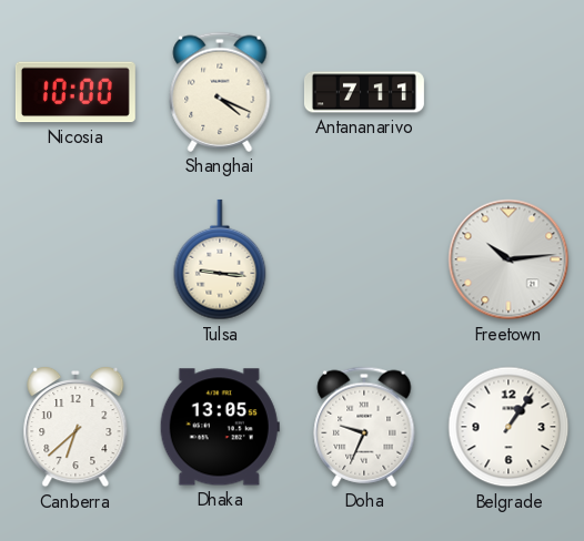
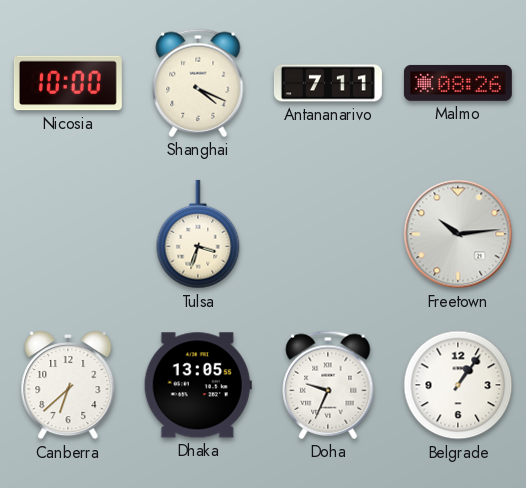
Malmo: none -> 08:26
Tulsa: 9:16 -> 3:33
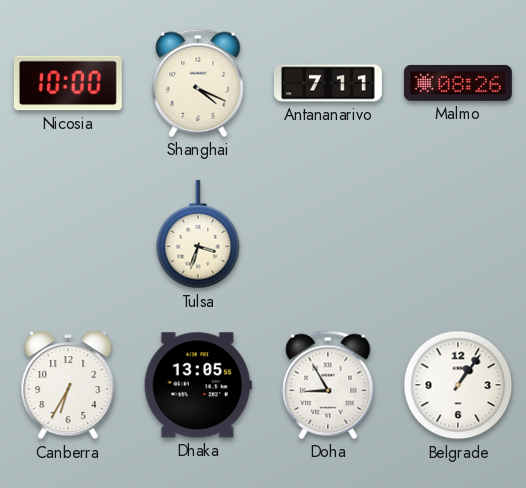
Freetown: 10:14 -> none
Canberra: 6:38 -> 6:35
Doha: 9:34 -> 8:55
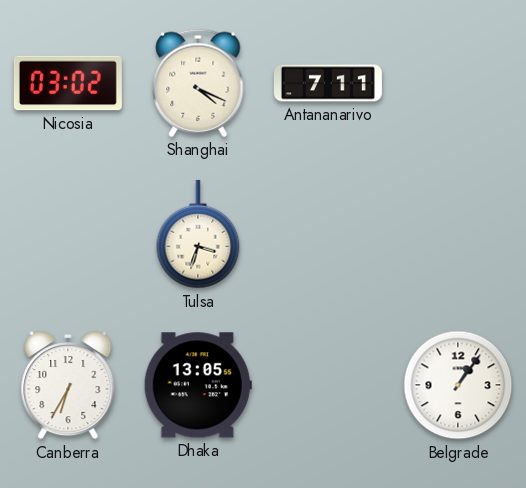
Nicosia: 10:00 -> 03:02
Malmo: 08:26 -> none
Doha: 8:55 -> none
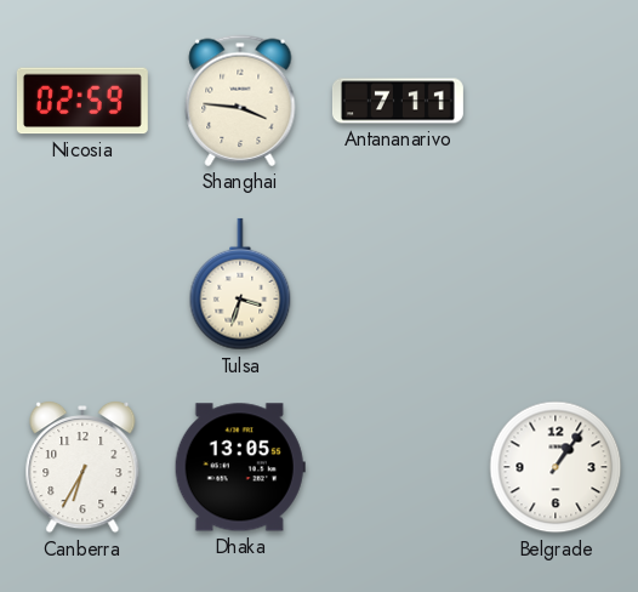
Nicosia: 03:02 -> 02:59
Shanghai: 4:19 -> 3:46
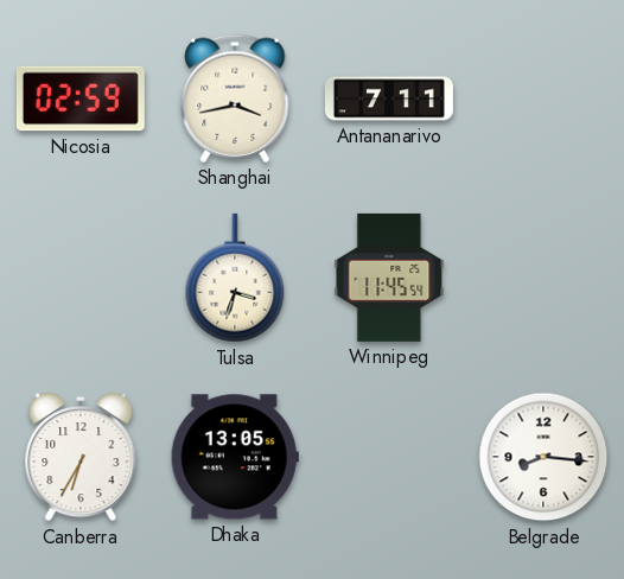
Shanghai: 3:46 -> 3:43
Winnipeg: none -> 11:45
Belgrade: 1:06 -> 8:16
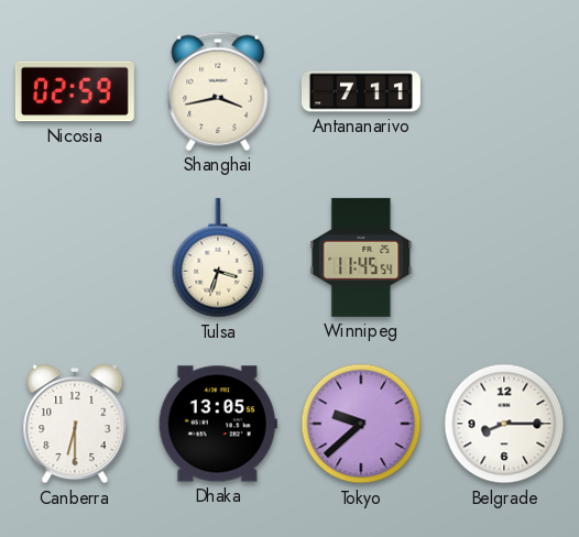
Canberra: 6:35 -> 6:30
Tokyo: none -> 9:38
Belgrade: 8:16 -> 8:15
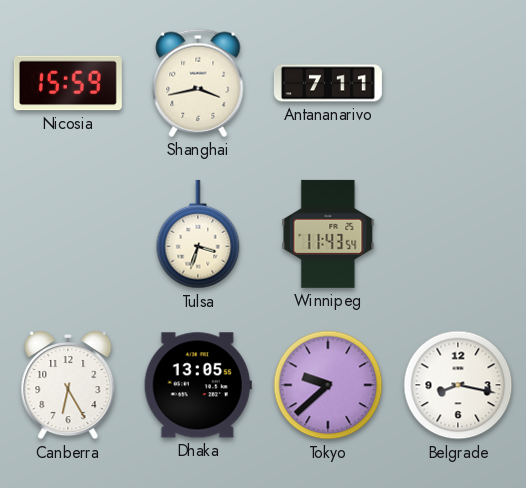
Nicosia: 02:59 -> 15:59
Winnipeg: 11:45 -> 11:43
Canberra: 6:30 -> 6:25
Belgrade: 8:15 -> 8:17
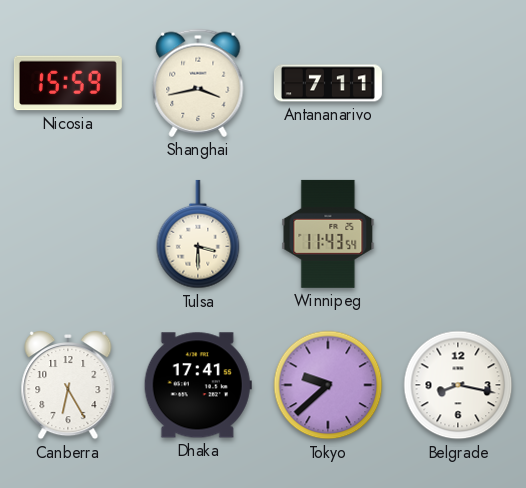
Tulsa: 3:33 -> 3:30
Dhaka: 13:05 -> 17:41
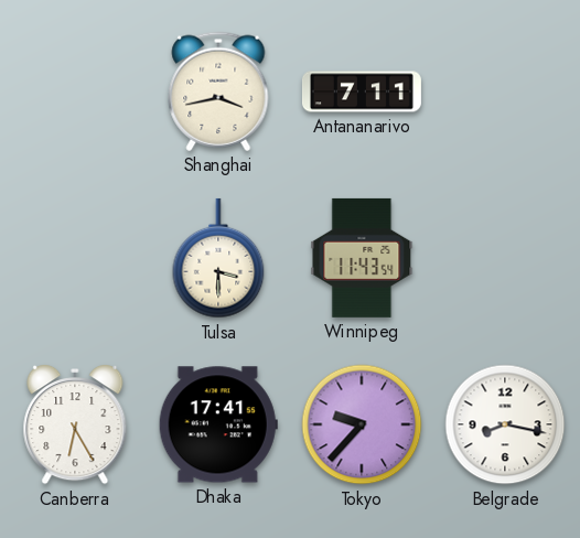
Nicosia: 15:59 -> none
Tokyo: 9:38 -> 9:37
